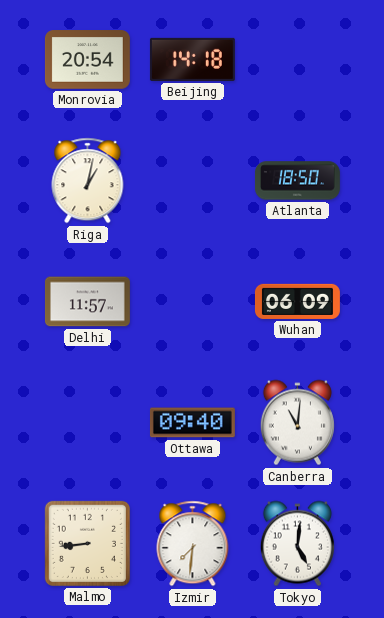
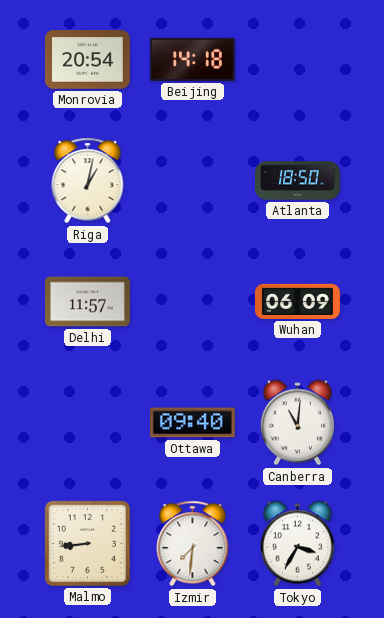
Tokyo: 5:01 -> 3:35
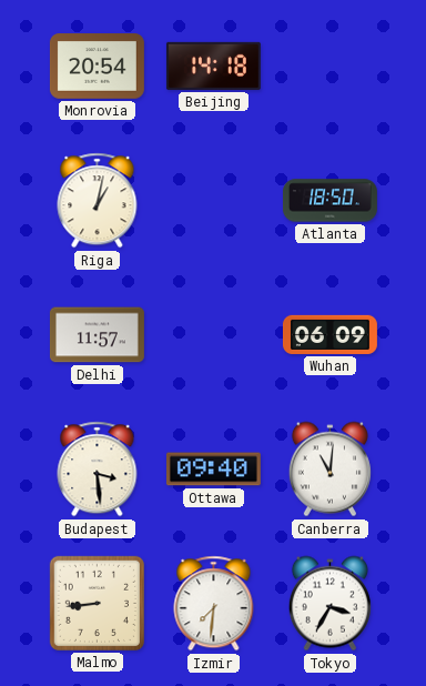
Budapest: none -> 3:29
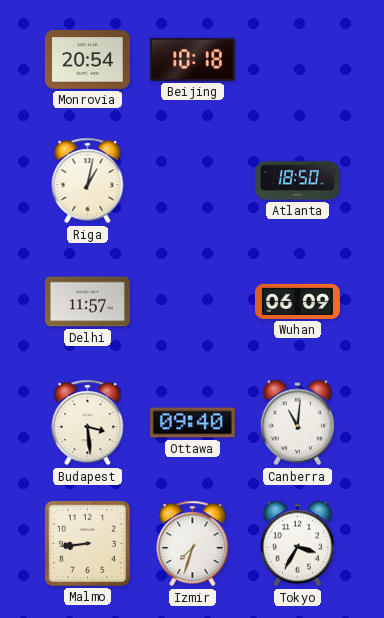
Beijing: 14:18 -> 10:18
Izmir: 7:31 -> 7:33
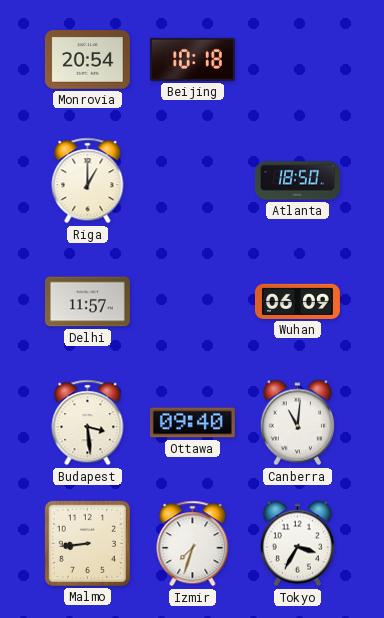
Riga: 1:02 -> 1:00
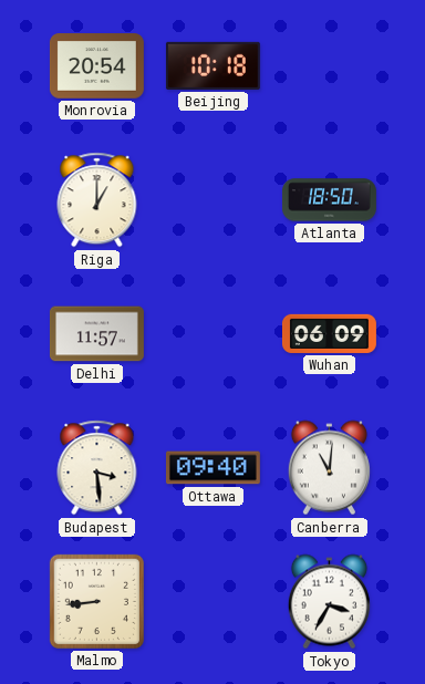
Izmir: 7:33 -> none
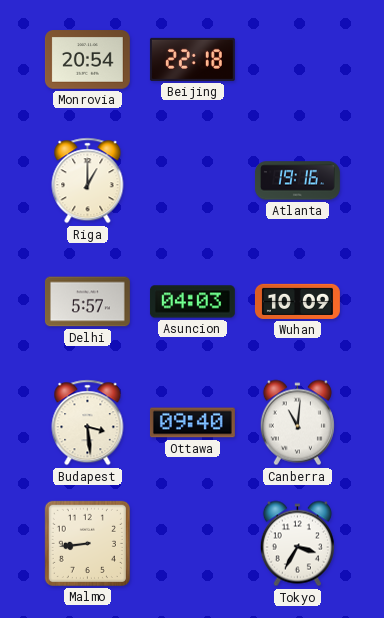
Beijing: 10:18 -> 22:18
Atlanta: 18:50 -> 19:16
Delhi: 11:57 -> 5:57
Asuncion: none -> 04:03
Wuhan: 06:09 -> 10:09
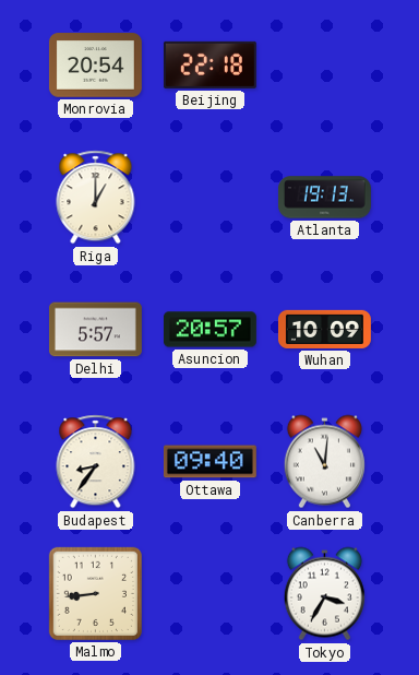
Atlanta: 19:16 -> 19:13
Asuncion: 04:03 -> 20:57
Budapest: 3:29 -> 8:36
